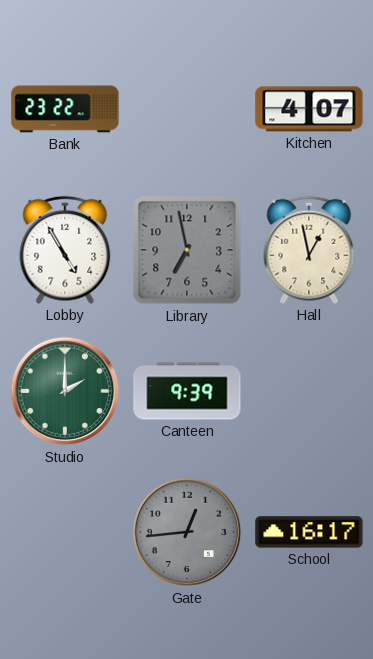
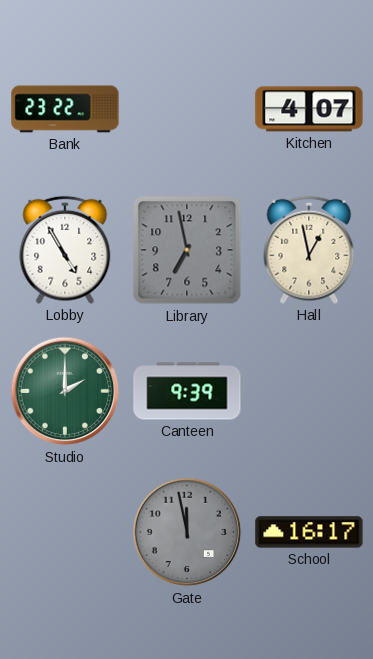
Gate: 12:44 -> 11:58
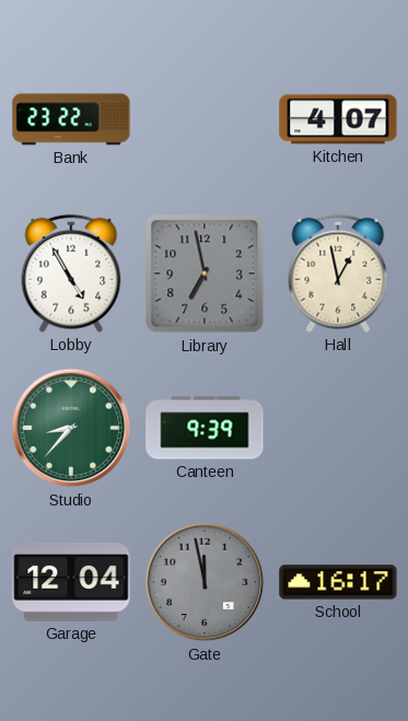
Studio: 2:00 -> 8:37
Garage: none -> 12:04
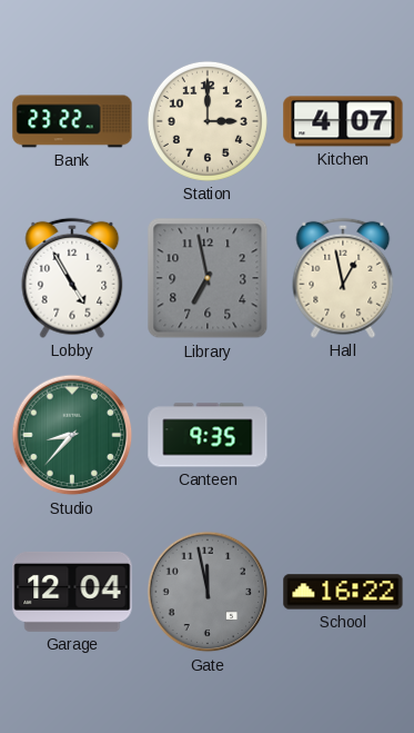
Station: none -> 3:00
Canteen: 9:39 -> 9:35
School: 16:17 -> 16:22
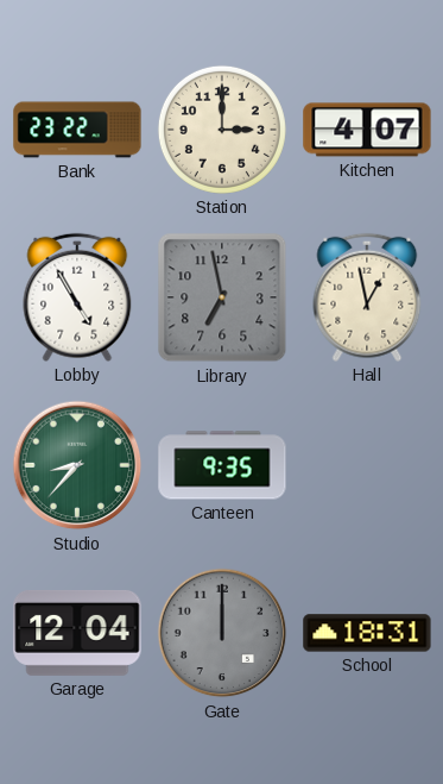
Gate: 11:58 -> 12:00
School: 16:22 -> 18:31
